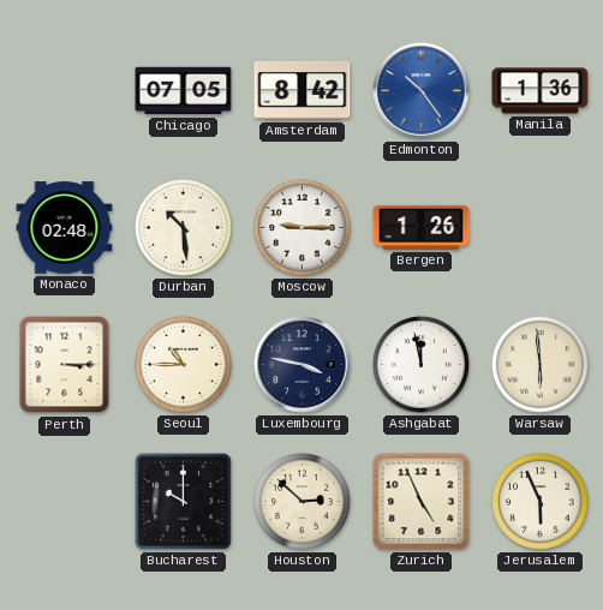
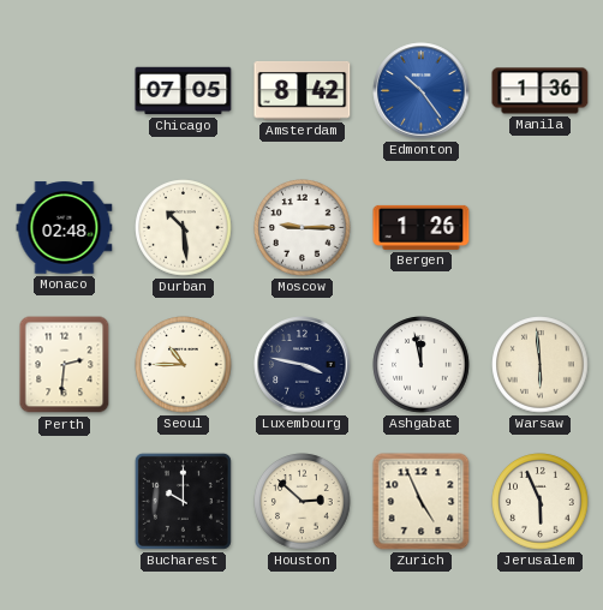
Perth: 3:15 -> 2:31
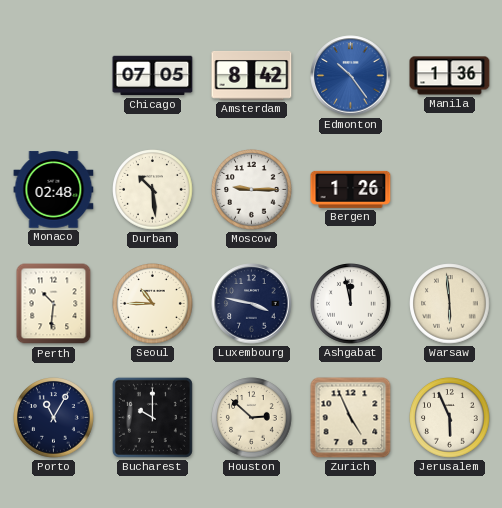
Perth: 2:31 -> 10:31
Porto: none -> 11:05
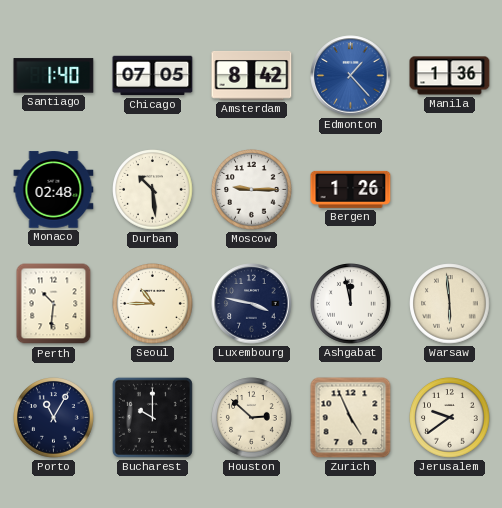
Santiago: none -> 1:40
Edmonton: 10:24 -> 1:23
Jerusalem: 5:56 -> 9:39
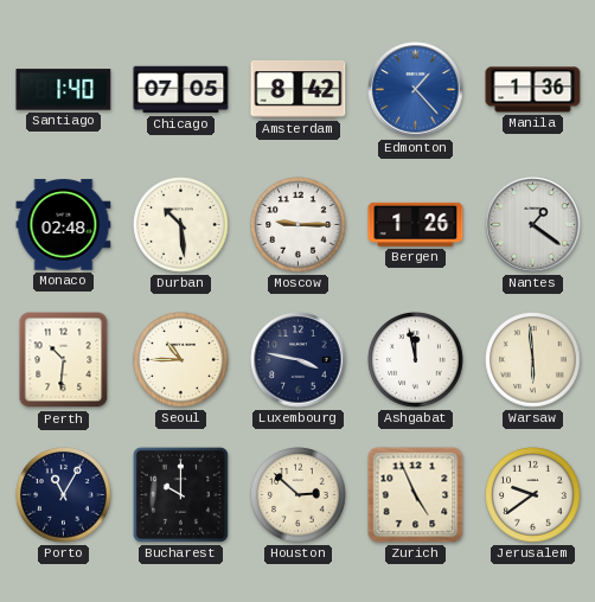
Nantes: none -> 1:21
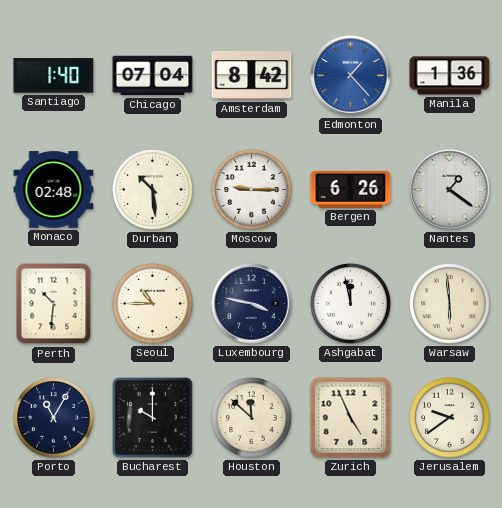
Chicago: 07:05 -> 07:04
Bergen: 1:26 -> 6:26
Houston: 2:52 -> 11:52
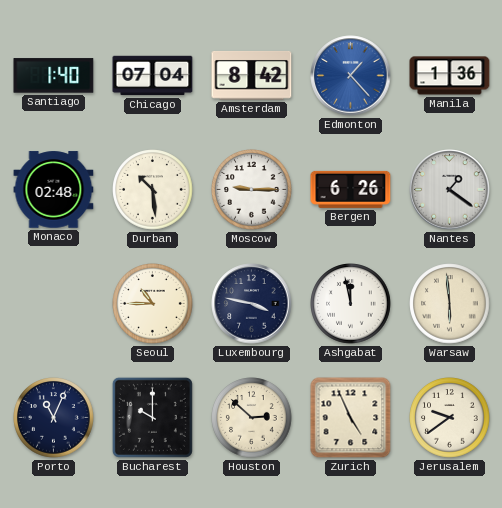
Perth: 10:31 -> none
Porto: 11:05 -> 11:04
Houston: 11:52 -> 2:52
